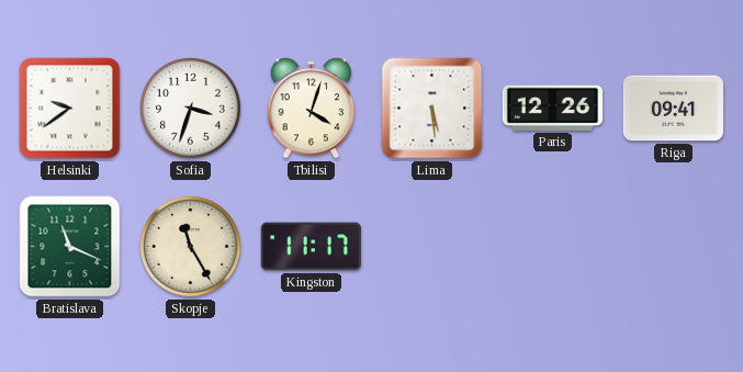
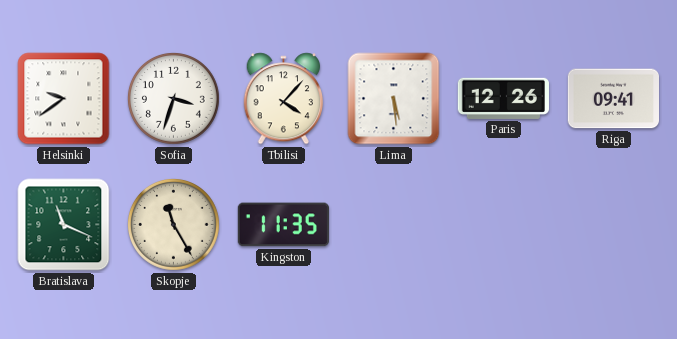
Tbilisi: 4:03 -> 4:07
Kingston: 11:17 -> 11:35
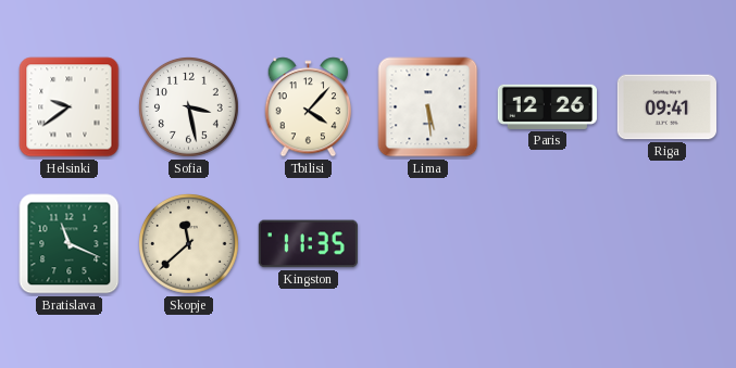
Sofia: 3:33 -> 3:28
Skopje: 11:25 -> 11:38
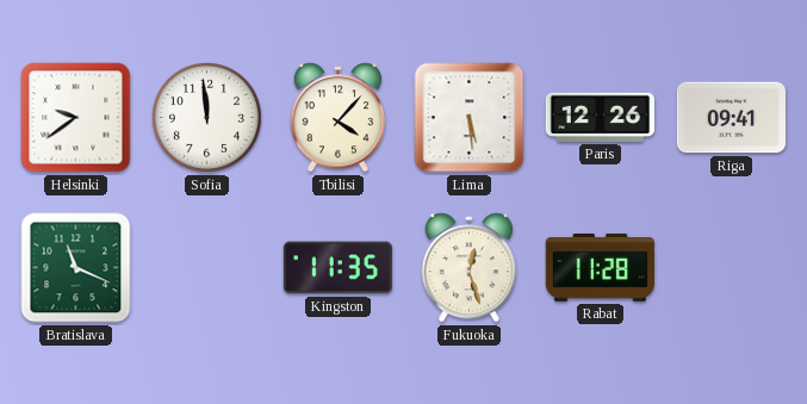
Sofia: 3:28 -> 11:59
Skopje: 11:38 -> none
Fukuoka: none -> 12:27
Rabat: none -> 11:28
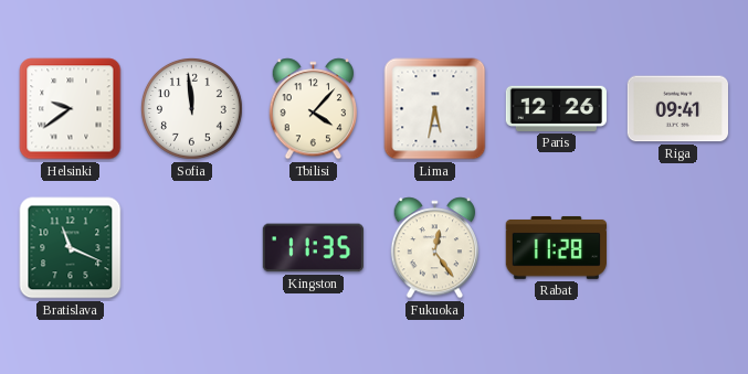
Lima: 5:29 -> 5:32
Fukuoka: 12:27 -> 12:24
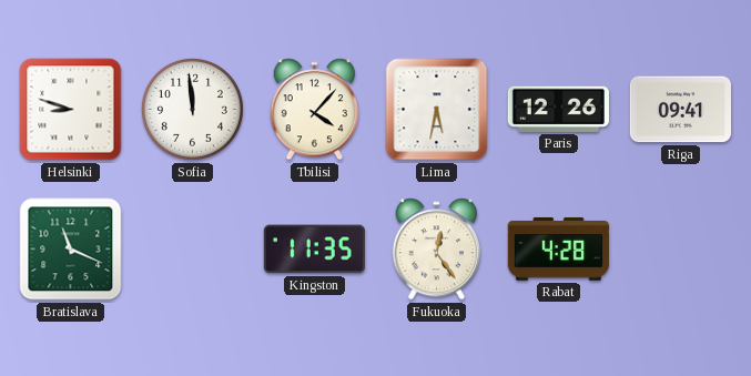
Helsinki: 9:39 -> 8:48
Rabat: 11:28 -> 4:28
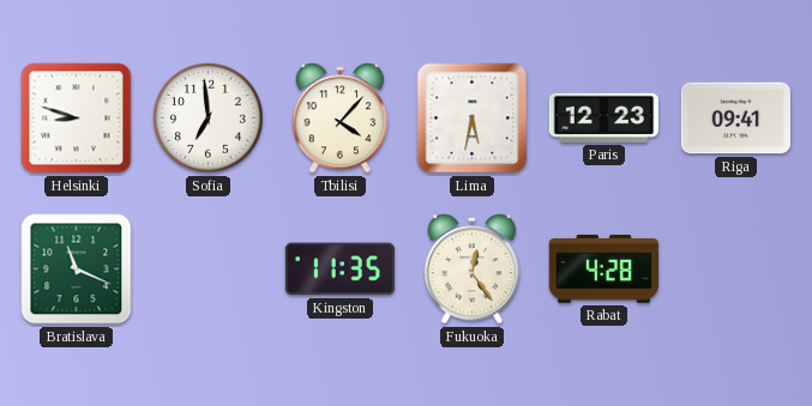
Sofia: 11:59 -> 6:59
Paris: 12:26 -> 12:23
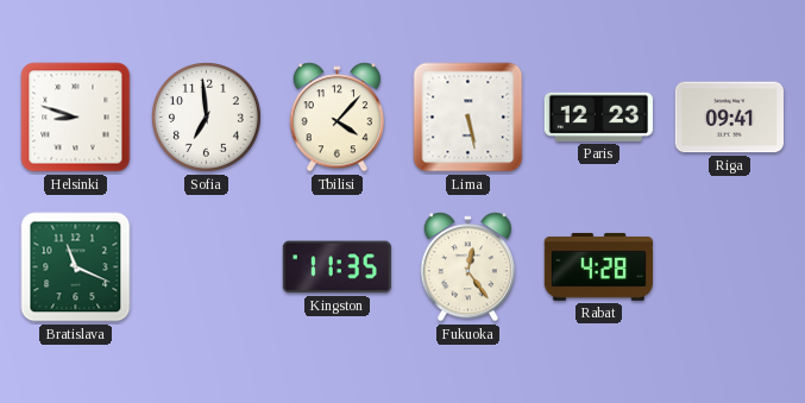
Lima: 5:32 -> 5:28
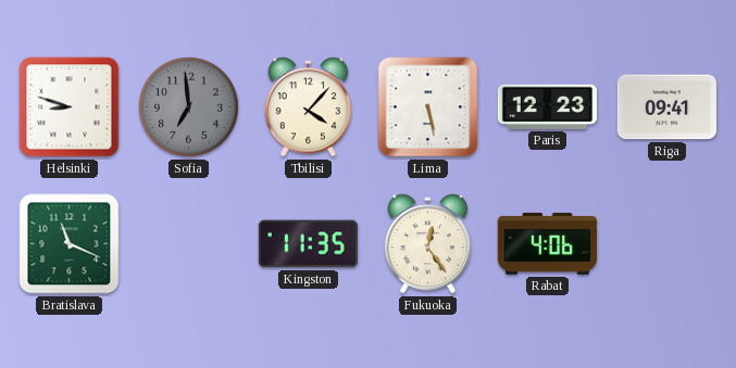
Sofia dial: white -> grey
Rabat: 4:28 -> 4:06
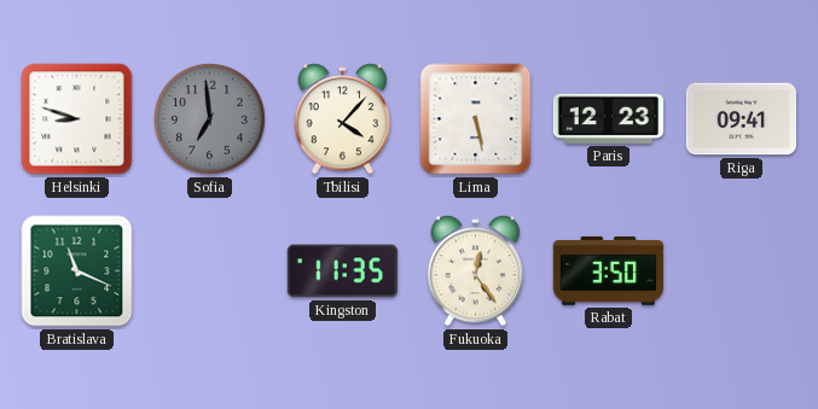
Rabat: 4:06 -> 3:50
